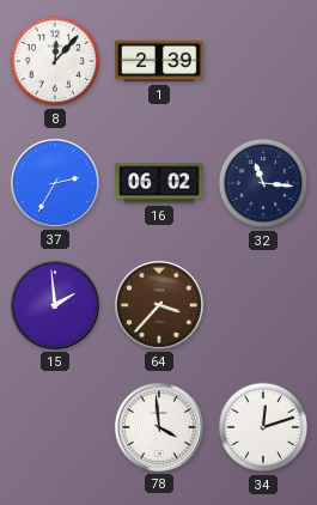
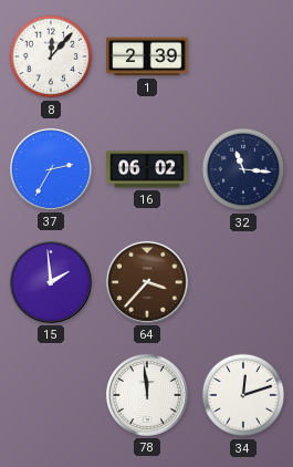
78: 3:59 -> 11:59
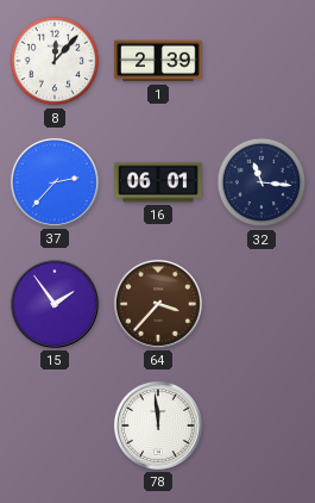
37: 2:35 -> 2:37
16: 06:02 -> 06:01
15: 1:59 -> 1:54
34: 12:12 -> none
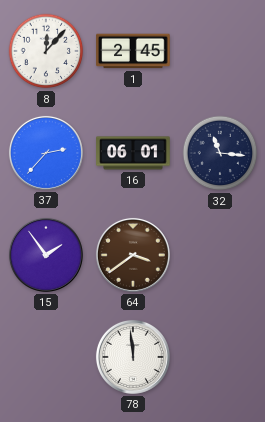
1: 2:39 -> 2:45
64: 3:37 -> 3:39
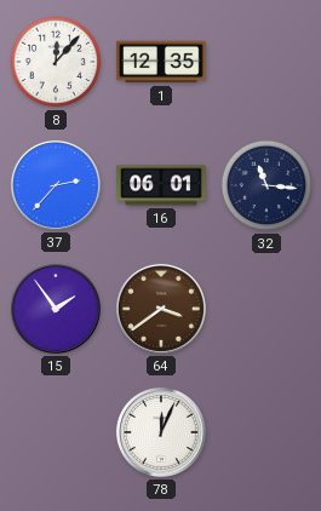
1: 2:45 -> 12:35
78: 11:59 -> 12:04
